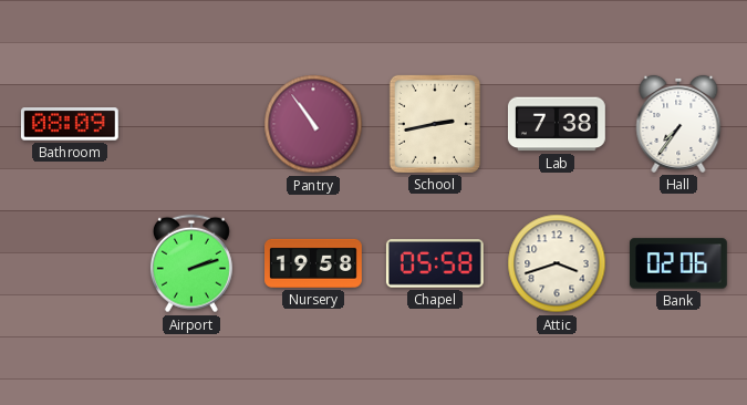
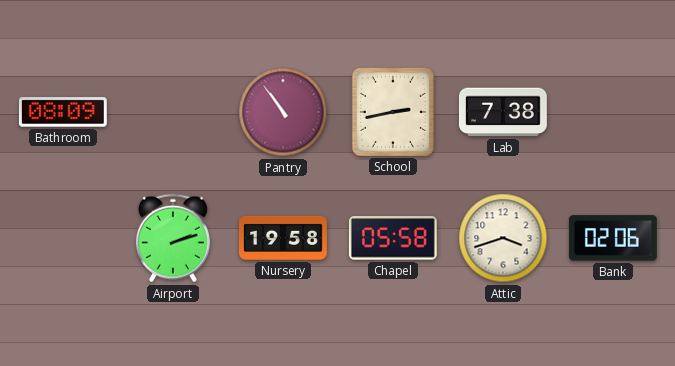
Hall: 7:36 -> none
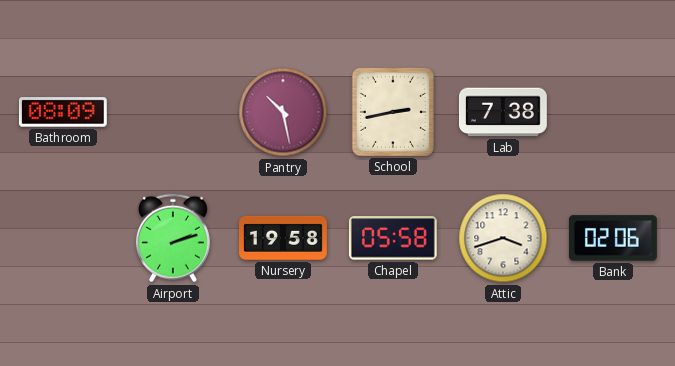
Pantry: 10:54 -> 10:28
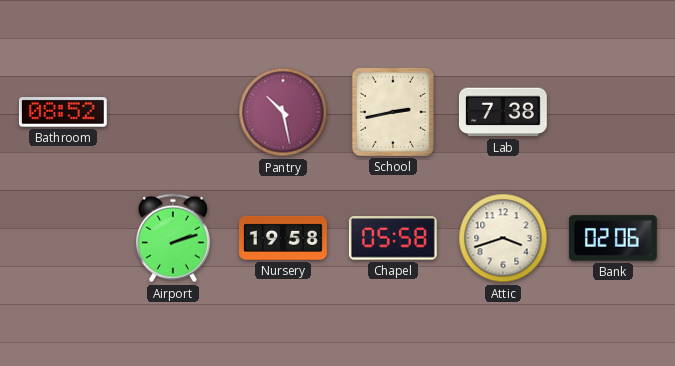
Bathroom: 08:09 -> 08:52
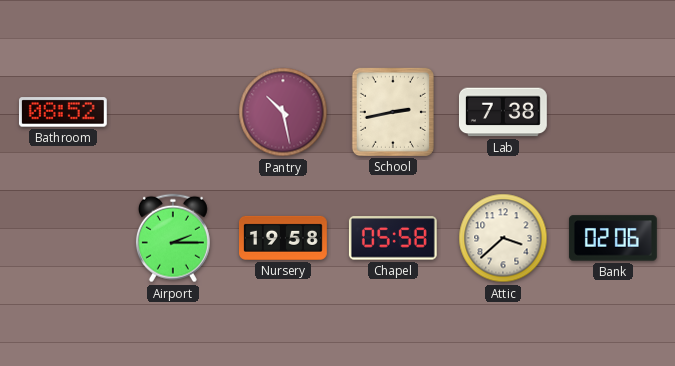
Airport: 2:12 -> 2:15
Attic: 3:42 -> 3:38
